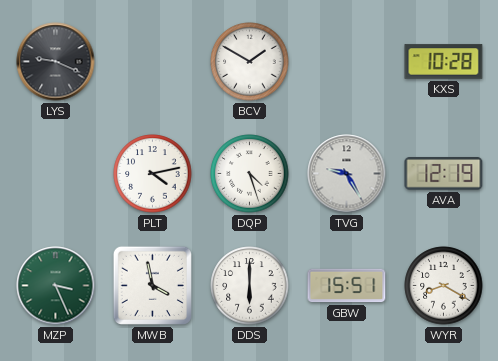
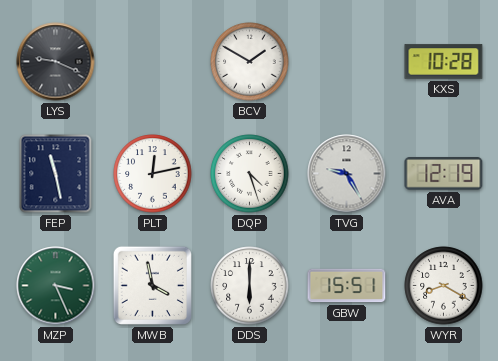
FEP: none -> 11:28
PLT: 4:13 -> 12:13
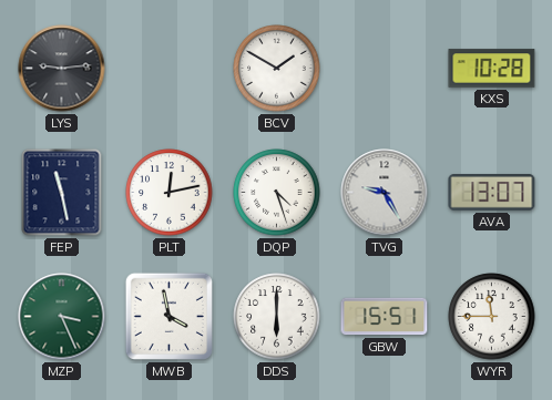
LYS: 9:19 -> 9:14
AVA: 12:19 -> 13:07
WYR: 8:20 -> 11:45
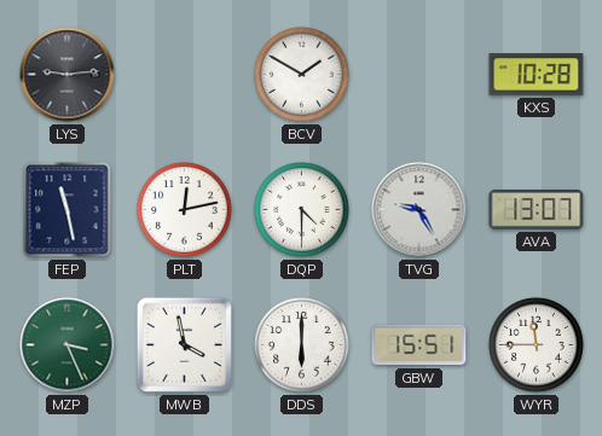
DQP: 4:27 -> 4:30
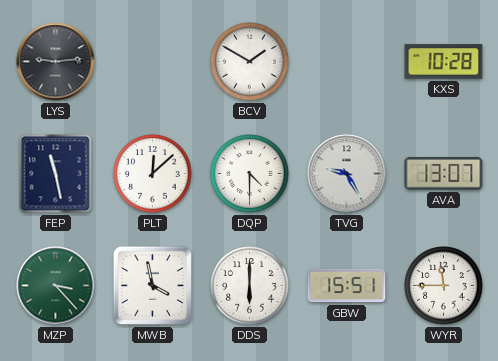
PLT: 12:13 -> 12:08
MZP: 3:26 -> 3:23
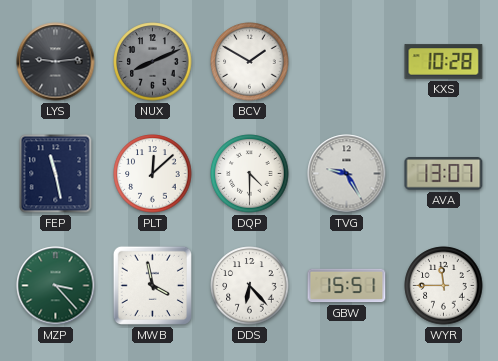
NUX: none -> 8:11
DDS: 6:00 -> 6:23
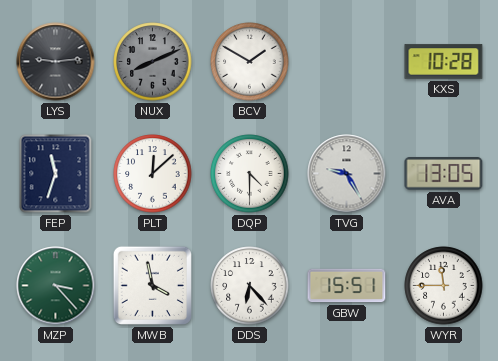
FEP: 11:28 -> 11:33
AVA: 13:07 -> 13:05
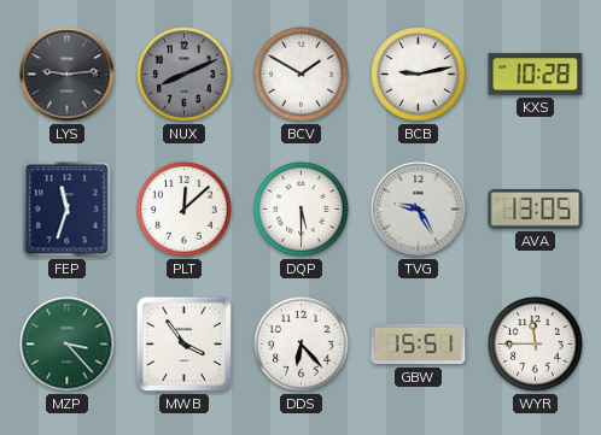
BCB: none -> 9:13
DQP: 4:30 -> 5:30
MWB: 3:58 -> 3:54
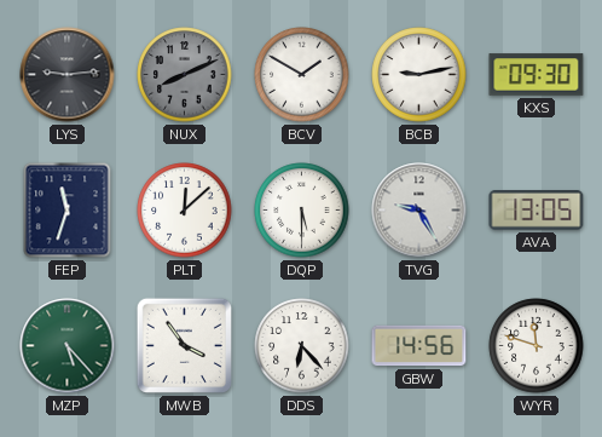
KXS: 10:28 -> 09:30
MZP: 3:23 -> 5:23
GBW: 15:51 -> 14:56
WYR: 11:45 -> 11:48
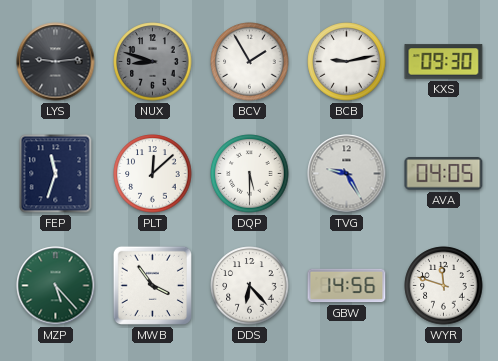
NUX: 8:11 -> 8:48
BCV: 1:50 -> 1:55
AVA: 13:05 -> 04:05
